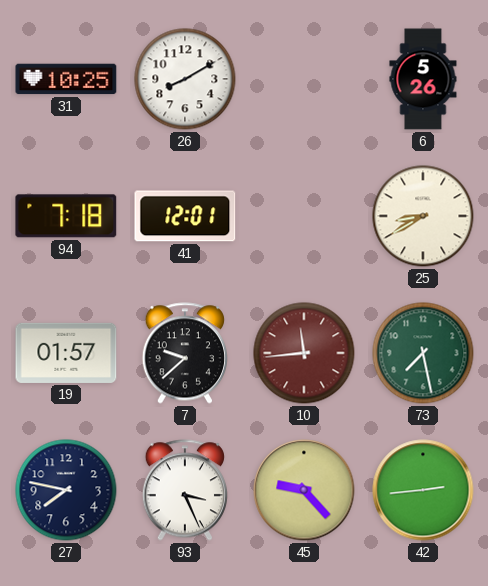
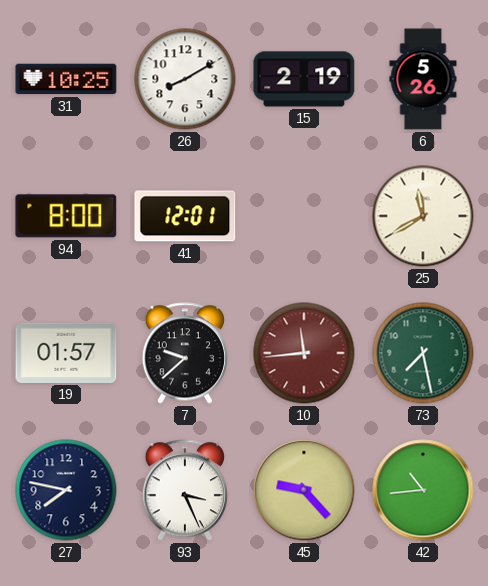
15: none -> 2:19
94: 7:18 -> 8:00
25: 8:40 -> 11:40
42: 2:44 -> 10:44
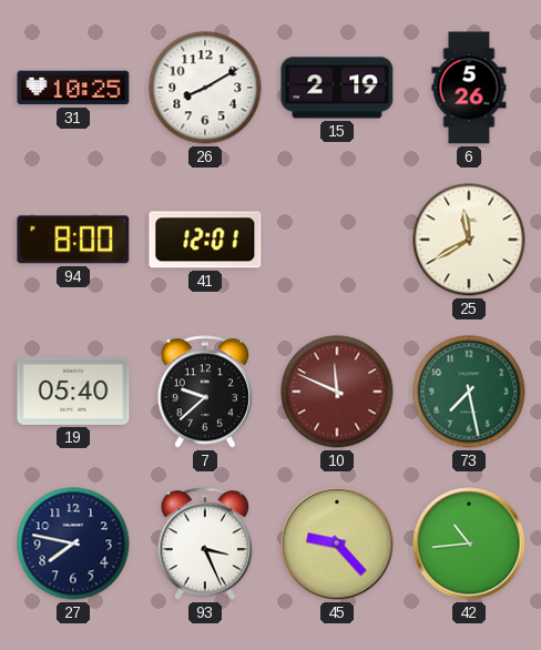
19: 01:57 -> 05:40
10: 11:44 -> 11:49
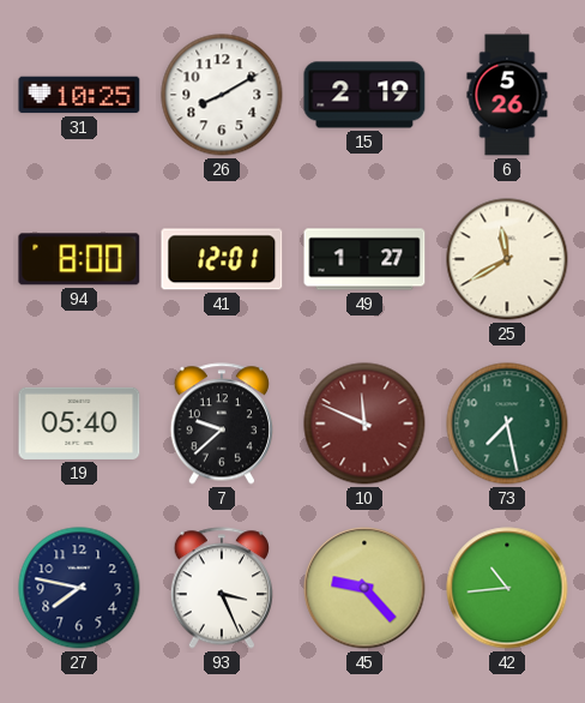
49: none -> 1:27
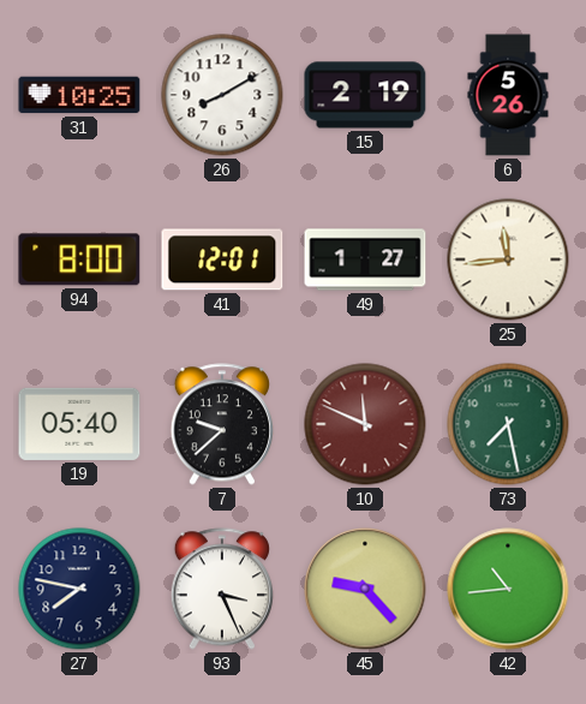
25: 11:40 -> 11:44
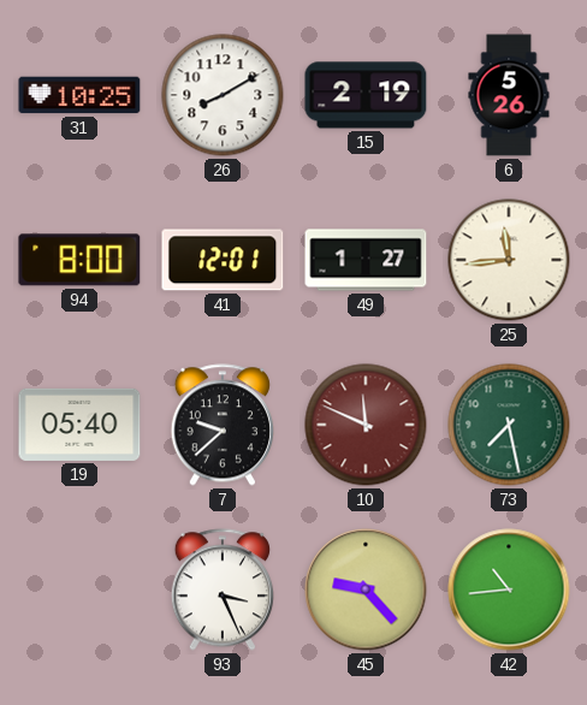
27: 7:47 -> none
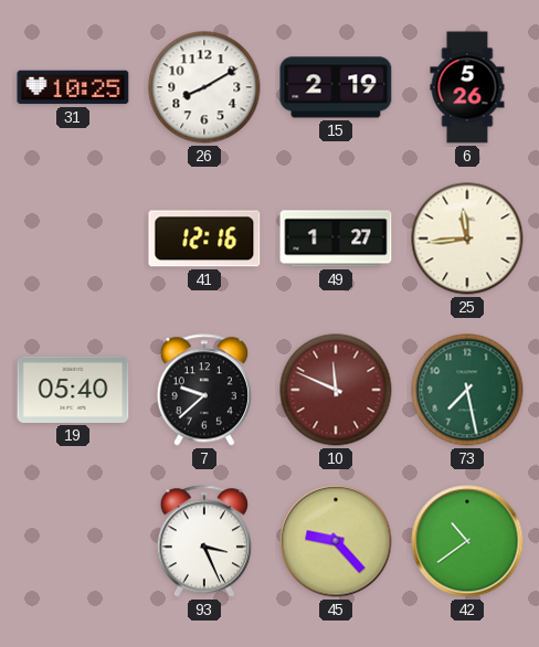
94: 8:00 -> none
41: 12:01 -> 12:16
42: 10:44 -> 10:39
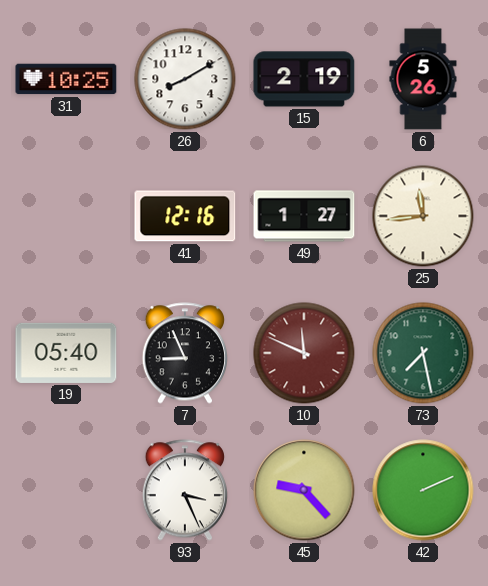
7: 9:38 -> 8:56
42: 10:39 -> 2:11
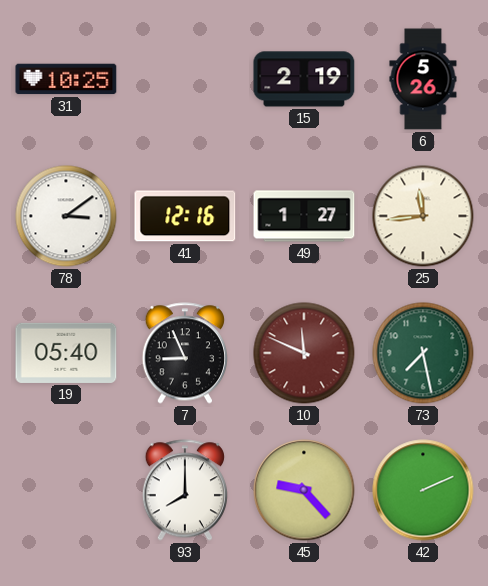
26: 8:10 -> none
78: none -> 3:09
93: 3:26 -> 8:00
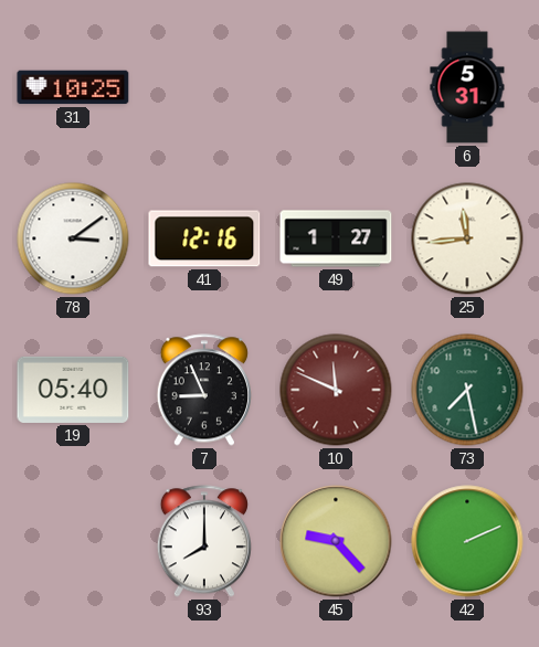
15: 2:19 -> none
6: 5:26 -> 5:31
